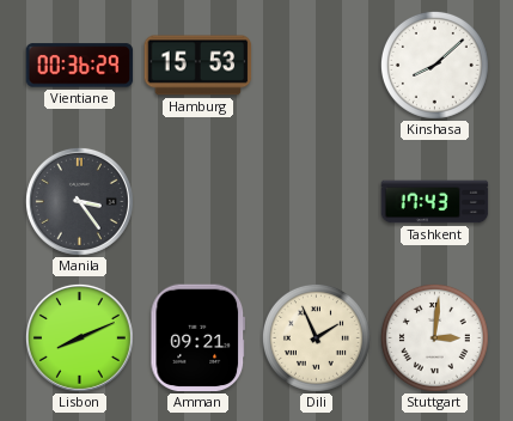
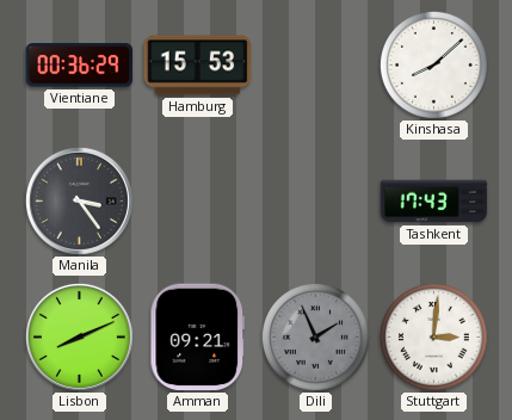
Dili dial: cream -> grey
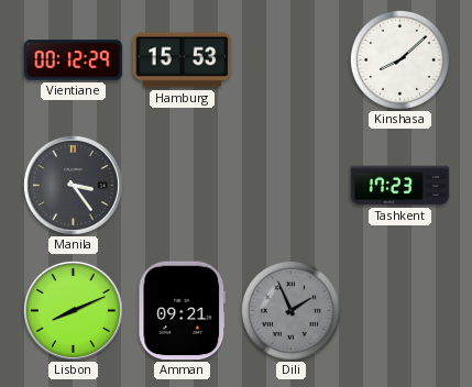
Vientiane: 00:36 -> 00:12
Tashkent: 17:43 -> 17:23
Stuttgart: 3:01 -> none
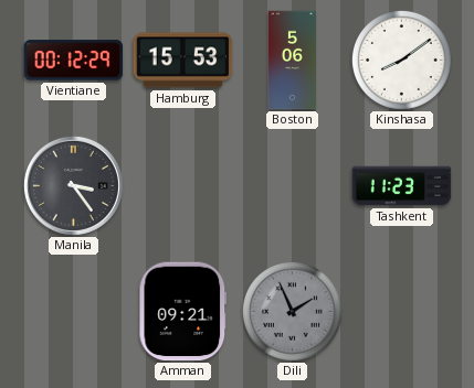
Boston: none -> 5:06
Kinshasa: 8:08 -> 8:09
Tashkent: 17:23 -> 11:23
Lisbon: 8:11 -> none
